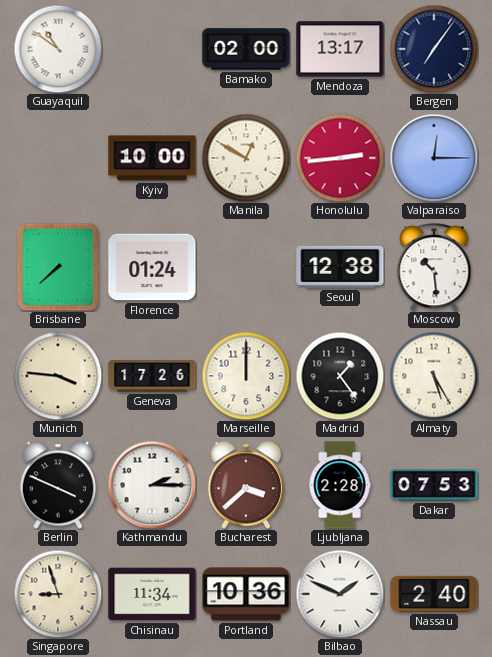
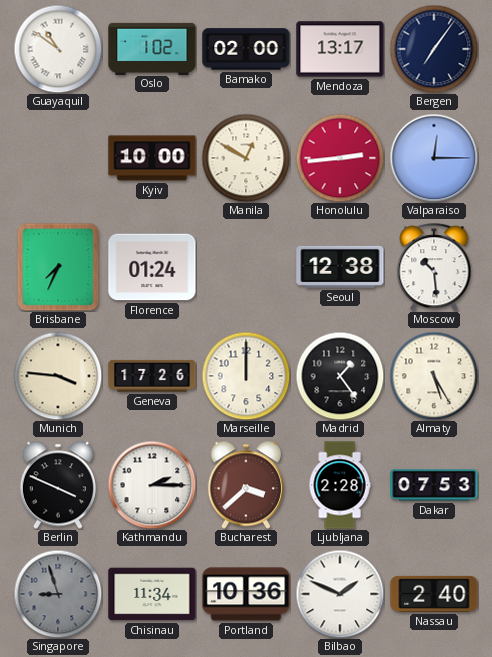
Oslo: none -> 1:02
Brisbane: 7:38 -> 7:34
Singapore dial: cream -> grey
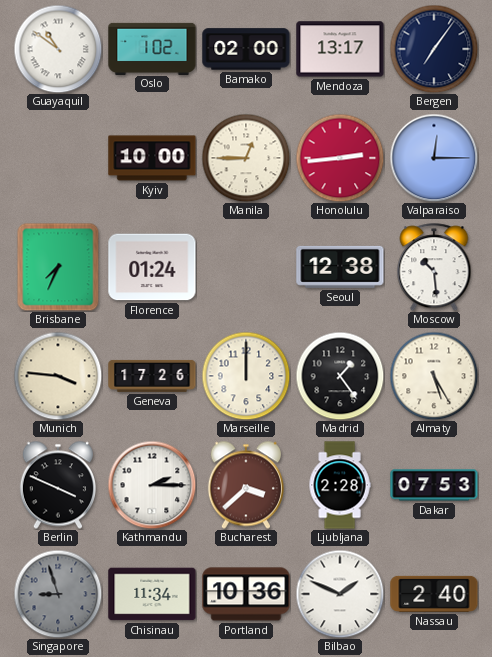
Manila: 12:50 -> 12:45
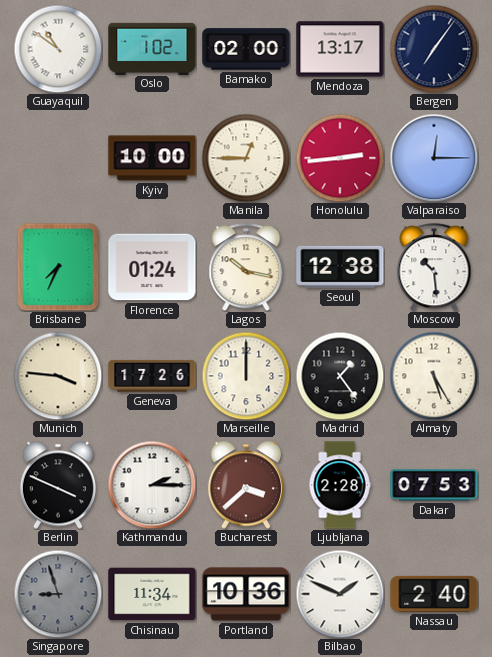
Lagos: none -> 10:17
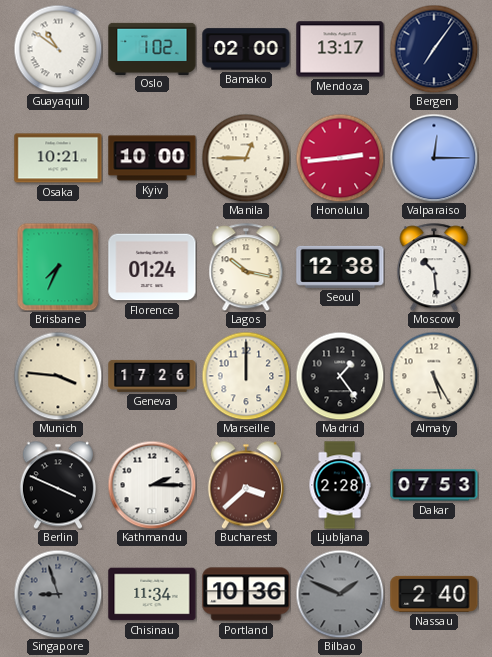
Osaka: none -> 10:21
Bilbao dial: white -> grey
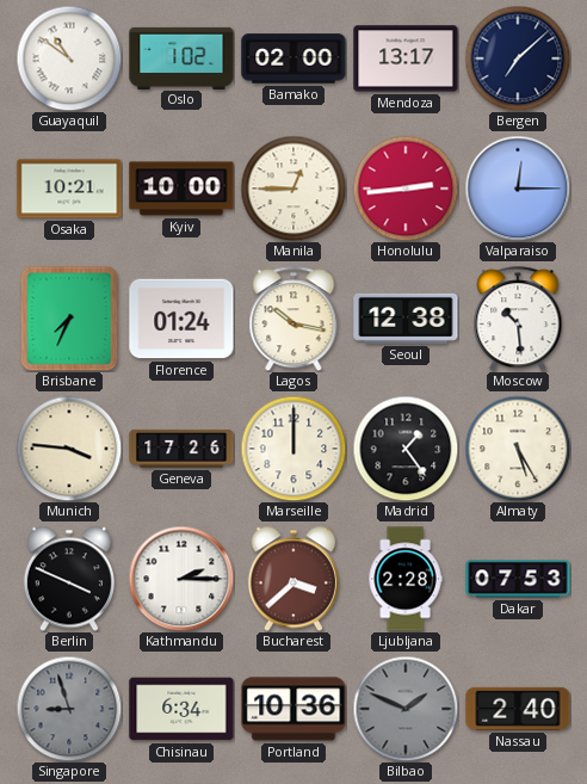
Bergen: 7:06 -> 7:08
Chisinau: 11:34 -> 6:34
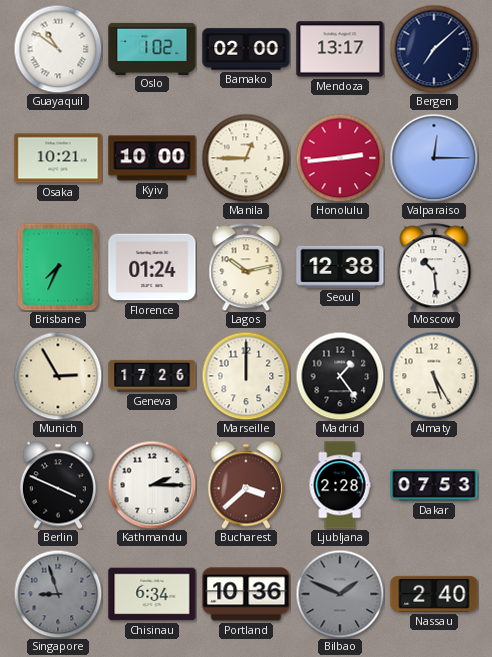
Lagos: 10:17 -> 10:13
Munich: 3:46 -> 2:55
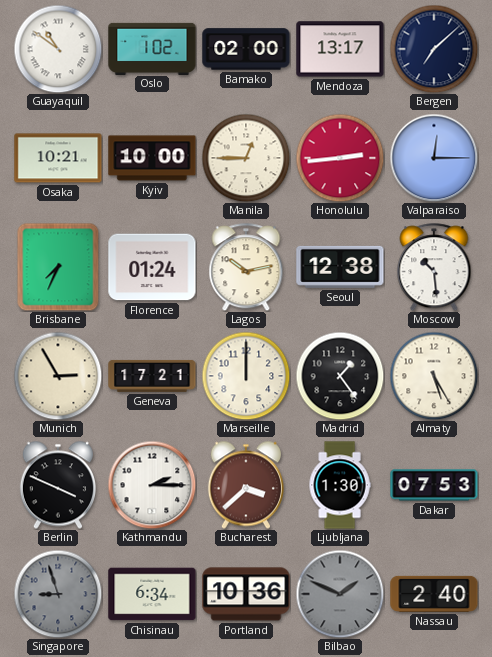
Geneva: 17:26 -> 17:21
Ljubljana: 2:28 -> 1:30
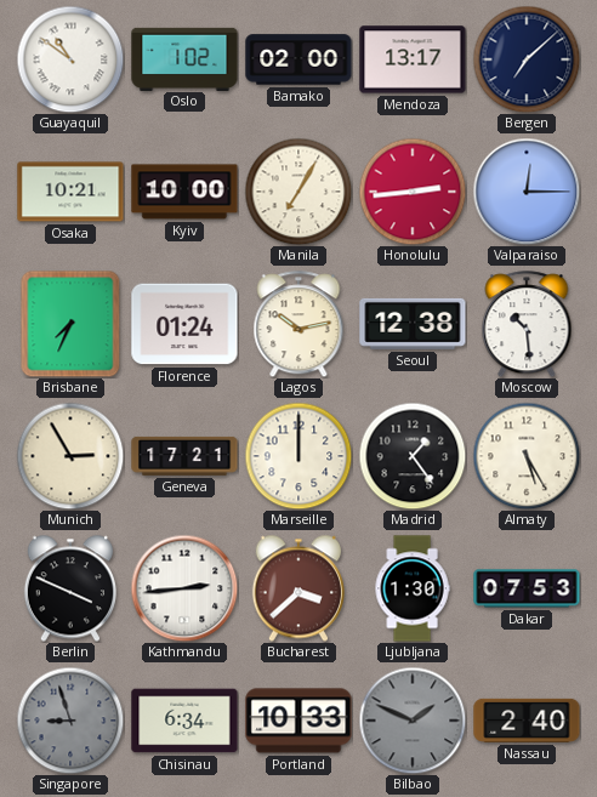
Manila: 12:45 -> 7:05
Kathmandu: 2:15 -> 2:44
Portland: 10:36 -> 10:33
